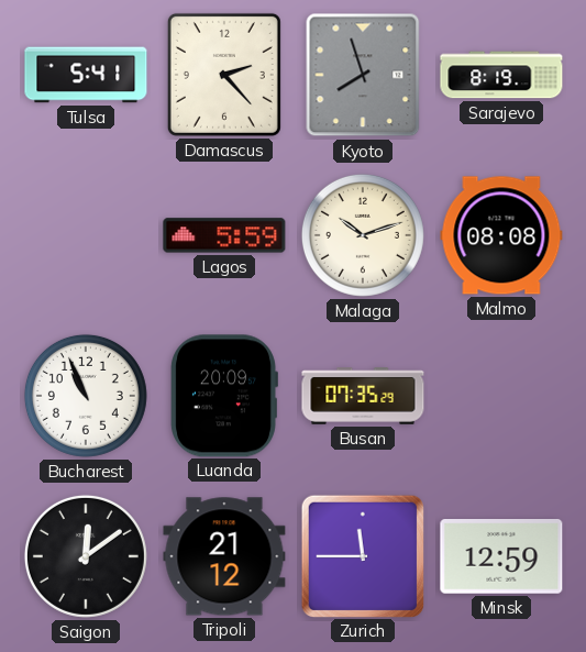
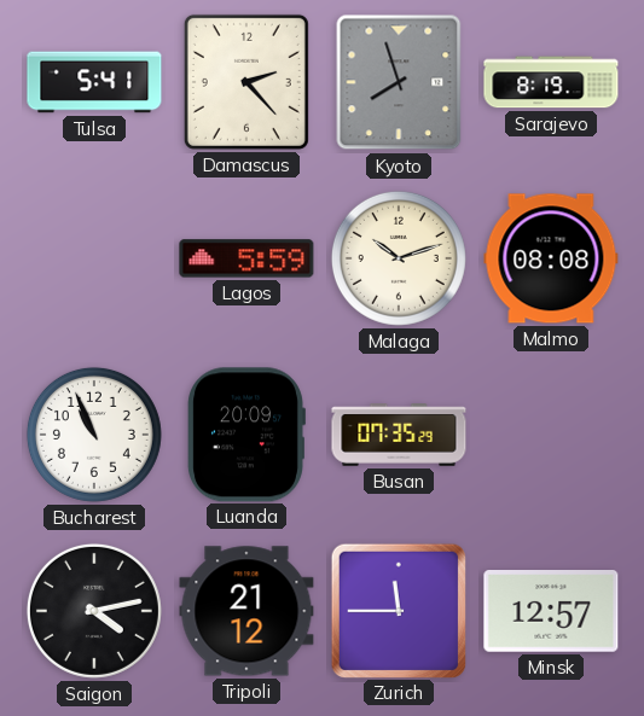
Saigon: 12:09 -> 4:13
Minsk: 12:59 -> 12:57
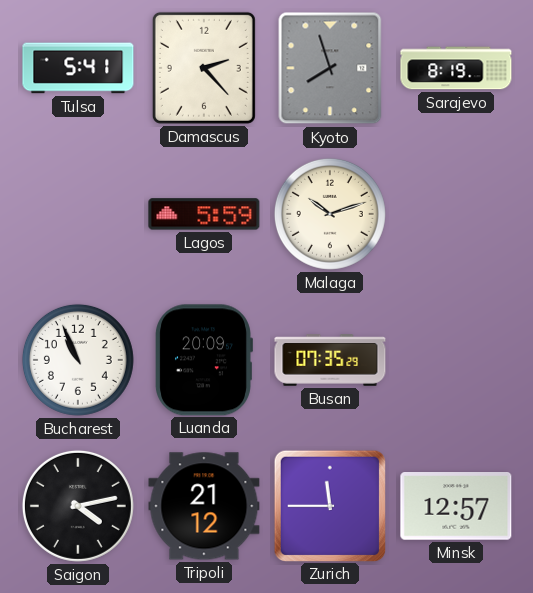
Malmo: 08:08 -> none
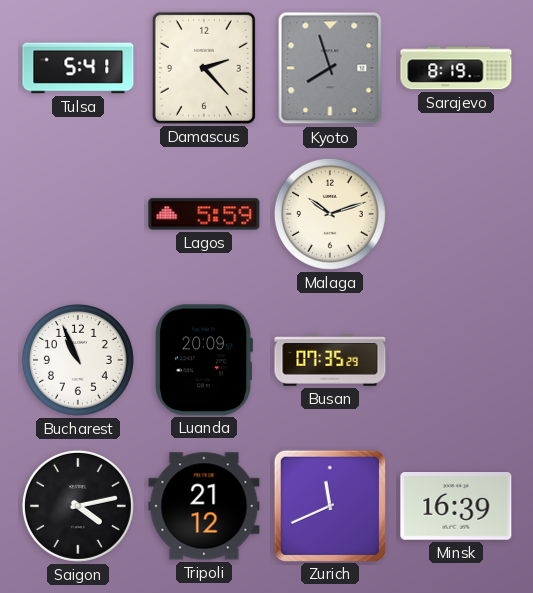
Zurich: 11:45 -> 11:41
Minsk: 12:57 -> 16:39
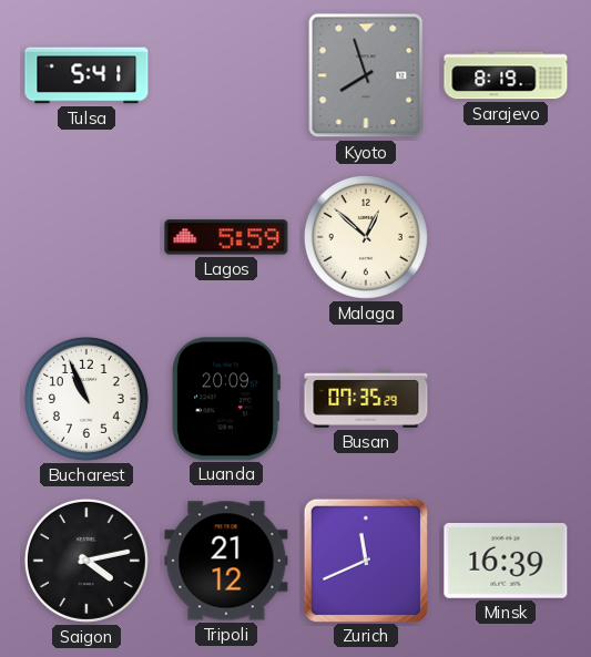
Damascus: 2:23 -> none
Malaga: 10:12 -> 12:52
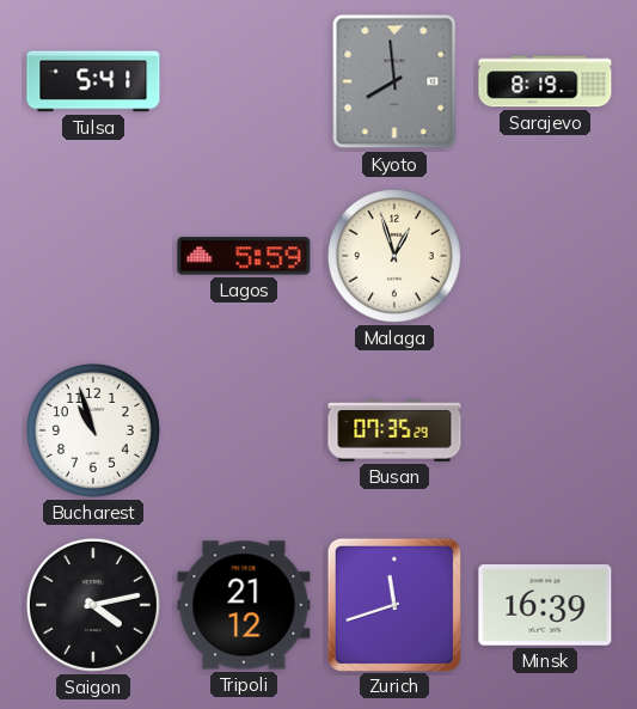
Kyoto: 7:57 -> 7:59
Malaga: 12:52 -> 12:57
Bucharest: 10:56 -> 10:57
Luanda: 20:09 -> none
Zurich: 11:41 -> 11:42
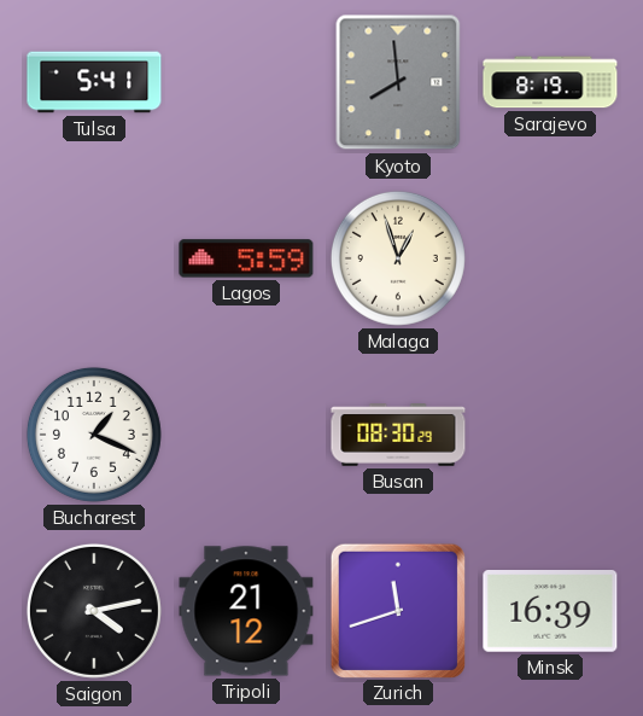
Bucharest: 10:57 -> 1:19
Busan: 07:35 -> 08:30
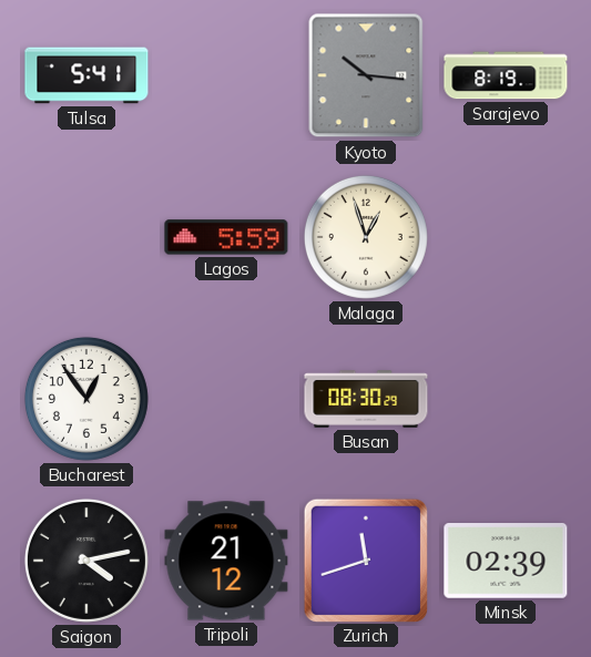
Kyoto: 7:59 -> 10:16
Bucharest: 1:19 -> 12:54
Minsk: 16:39 -> 02:39
